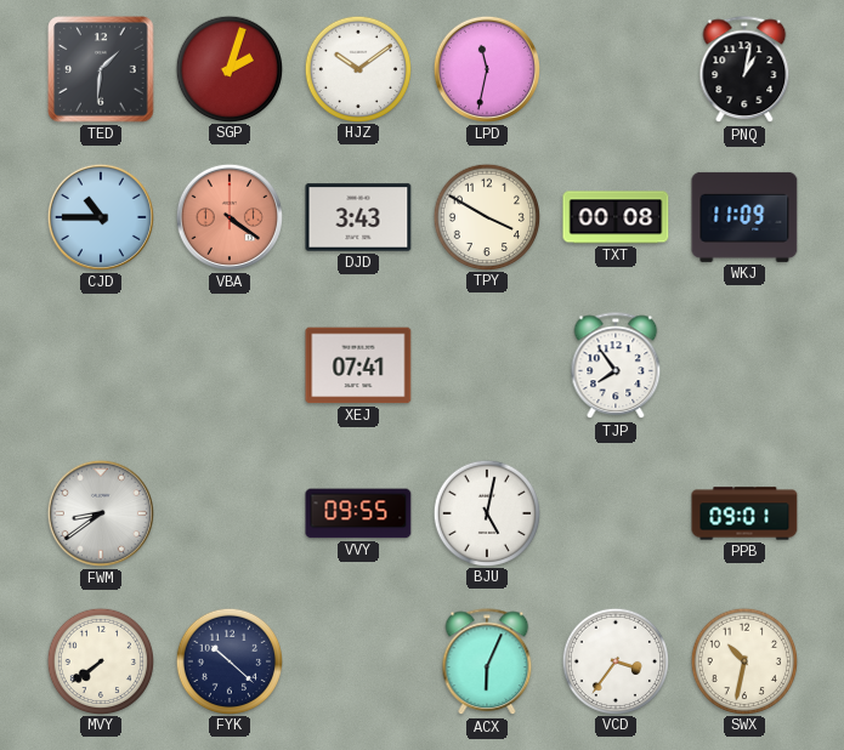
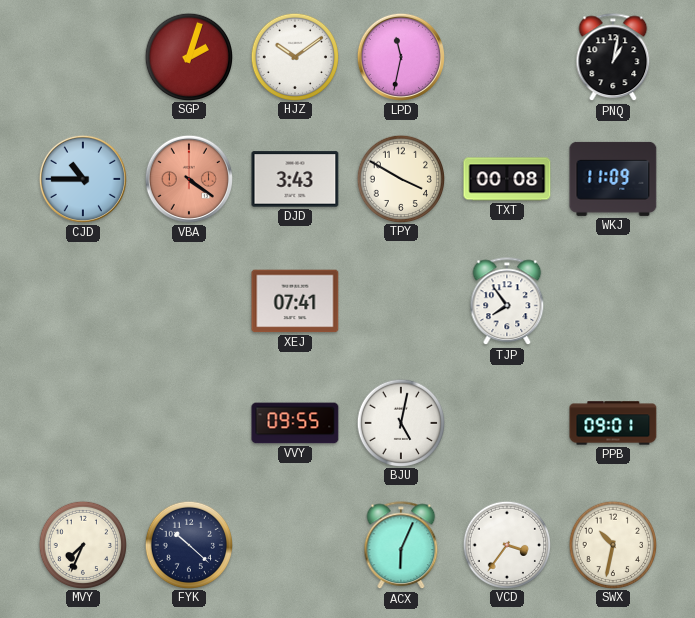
TED: 1:31 -> none
FWM: 8:39 -> none
MVY: 7:39 -> 7:34
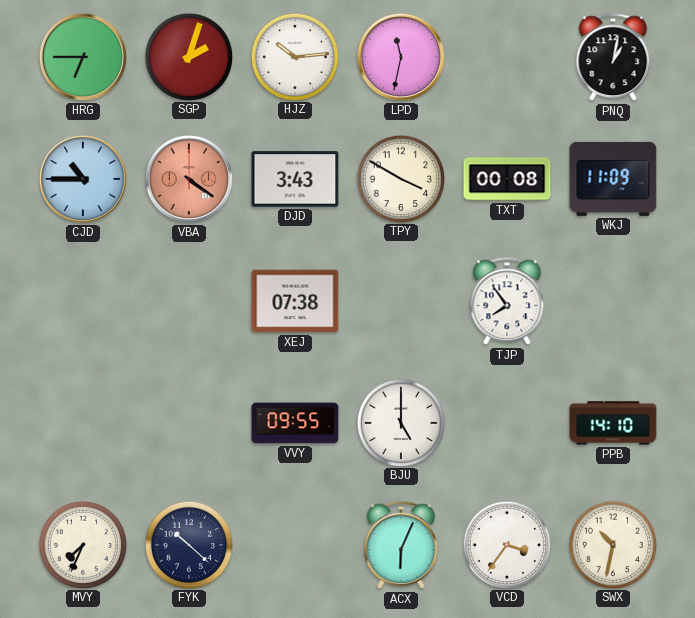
HRG: none -> 6:45
HJZ: 10:09 -> 10:14
XEJ: 07:41 -> 07:38
BJU: 5:02 -> 5:00
PPB: 09:01 -> 14:10
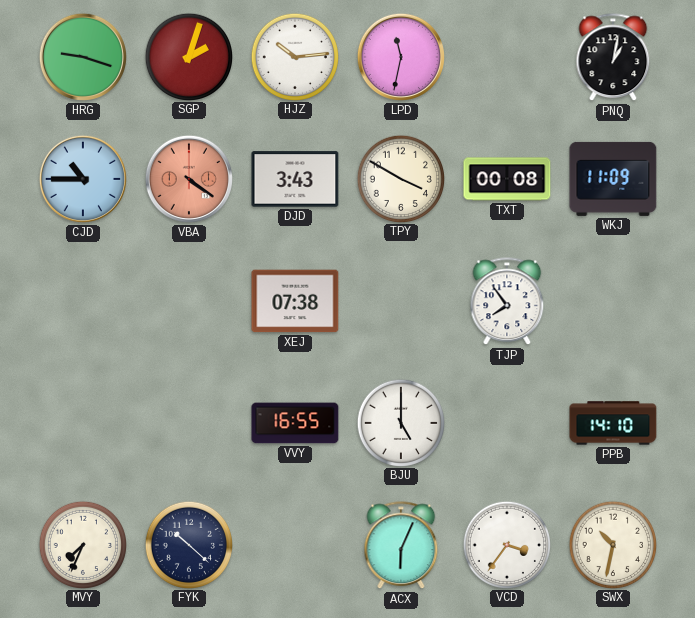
HRG: 6:45 -> 9:18
VVY: 09:55 -> 16:55
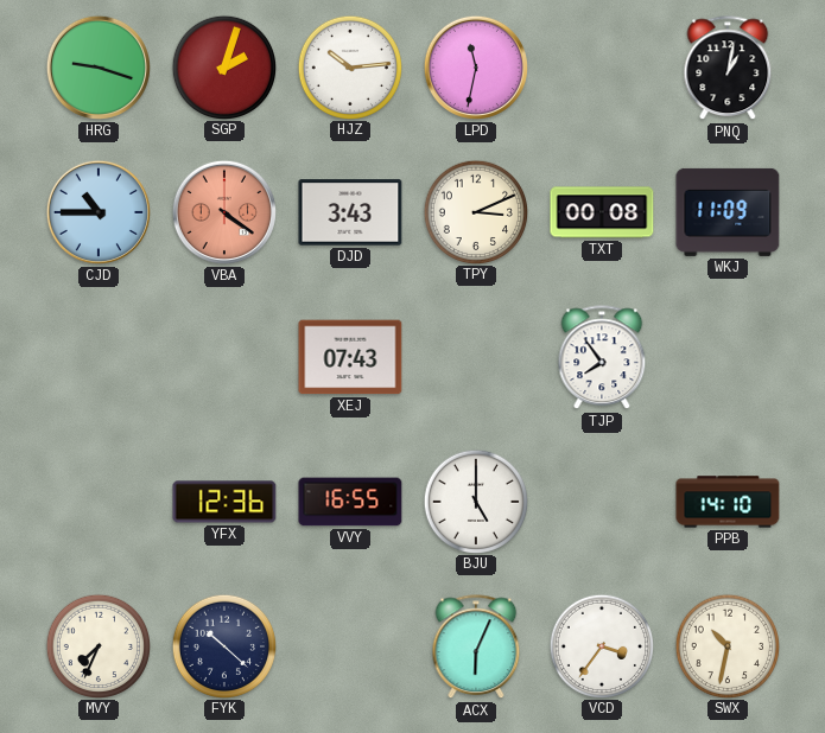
TPY: 3:50 -> 3:11
XEJ: 07:38 -> 07:43
YFX: none -> 12:36
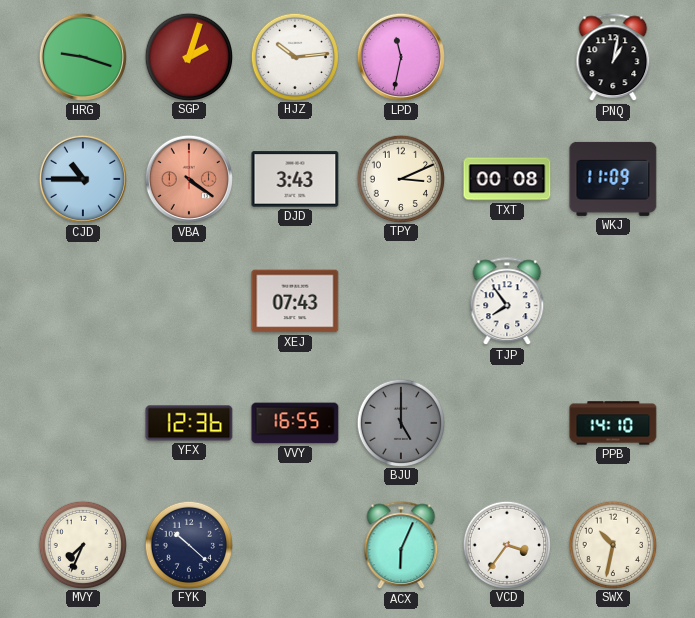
BJU dial: white -> grey
